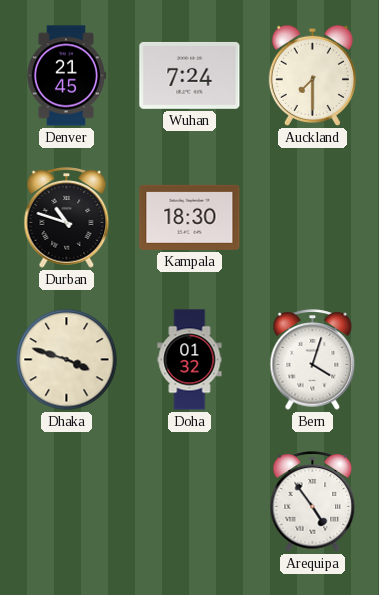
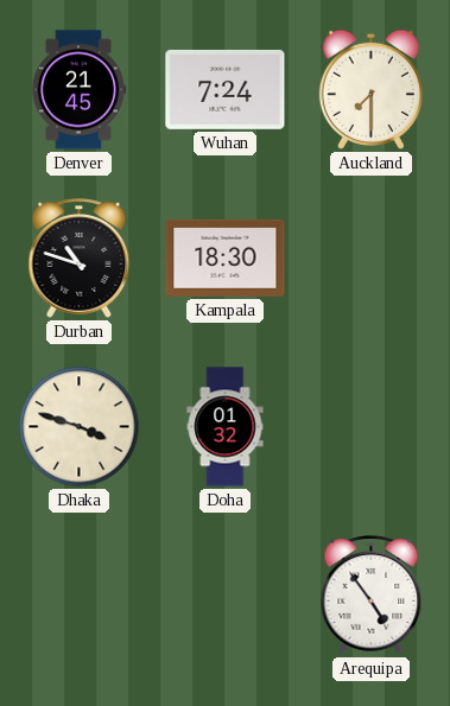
Bern: 4:03 -> none
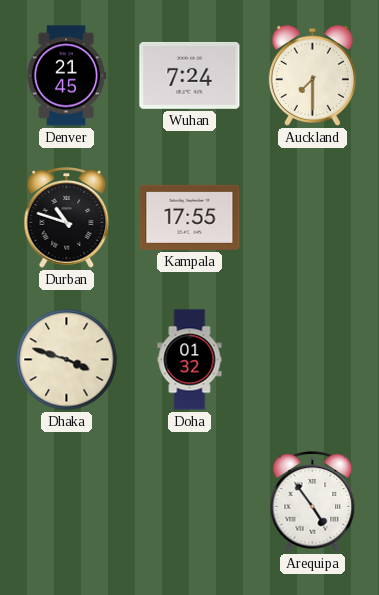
Kampala: 18:30 -> 17:55
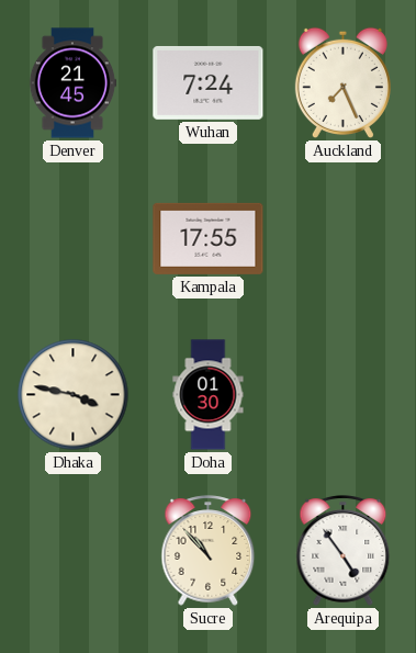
Auckland: 7:30 -> 7:26
Durban: 10:48 -> none
Dhaka: 3:48 -> 3:47
Doha: 01:32 -> 01:30
Sucre: none -> 10:53
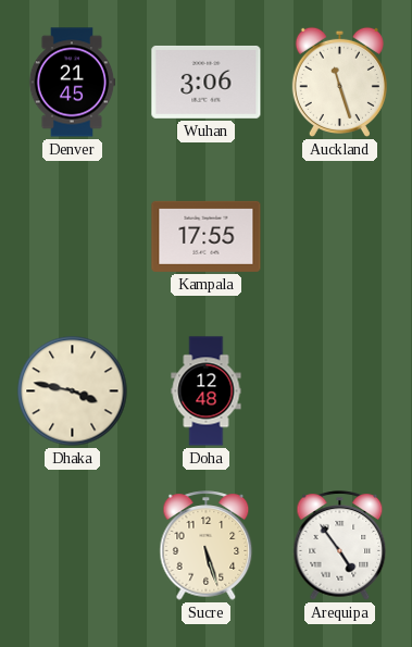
Wuhan: 7:24 -> 3:06
Auckland: 7:26 -> 11:27
Doha: 01:30 -> 12:48
Sucre: 10:53 -> 5:27
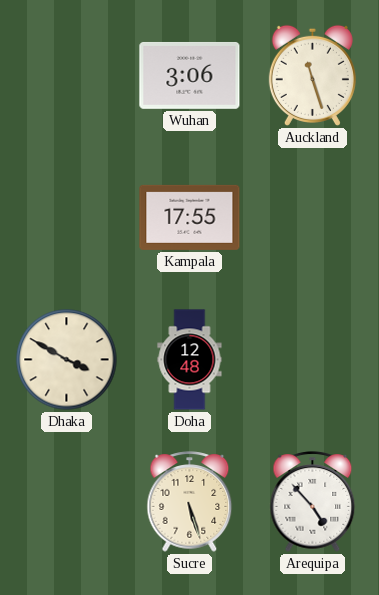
Denver: 21:45 -> none
Dhaka: 3:47 -> 3:50
Arequipa: 4:54 -> 4:53
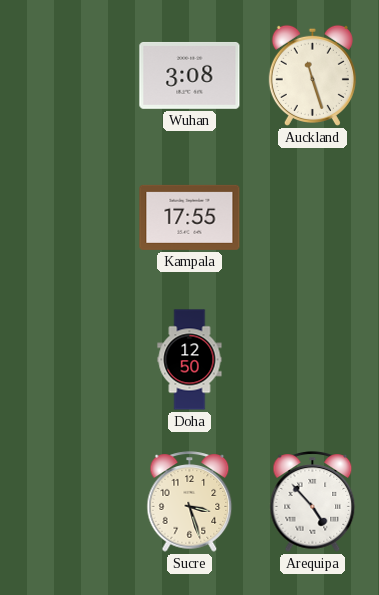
Wuhan: 3:06 -> 3:08
Dhaka: 3:50 -> none
Doha: 12:48 -> 12:50
Sucre: 5:27 -> 3:27
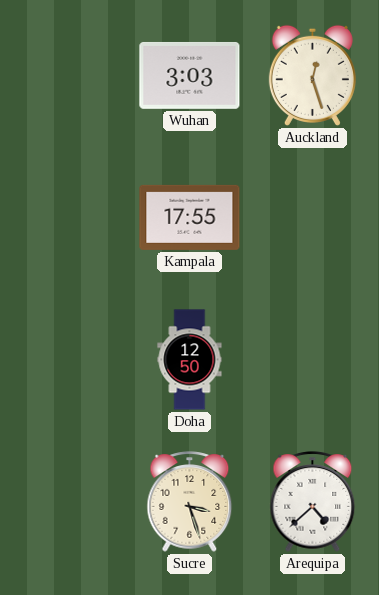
Wuhan: 3:08 -> 3:03
Auckland: 11:27 -> 12:27
Arequipa: 4:53 -> 4:38
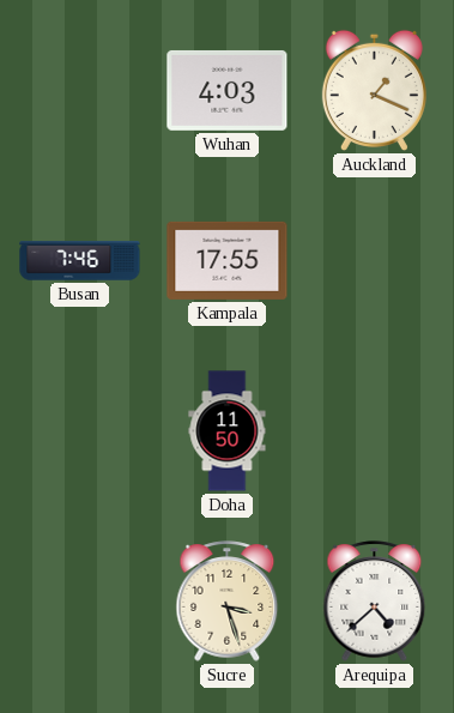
Wuhan: 3:03 -> 4:03
Auckland: 12:27 -> 1:19
Busan: none -> 7:46
Doha: 12:50 -> 11:50
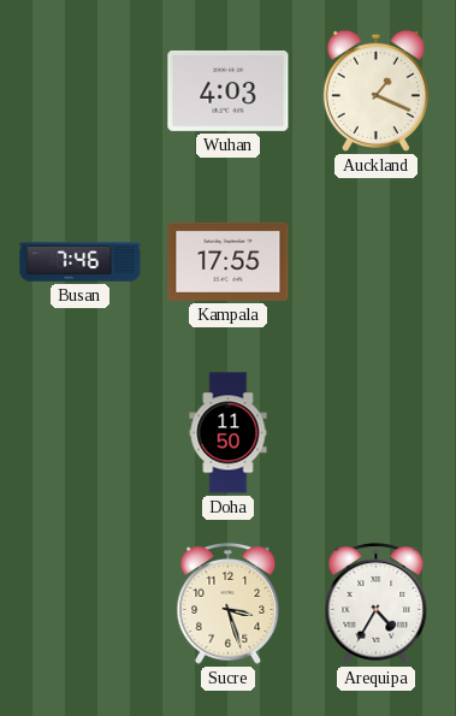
Arequipa: 4:38 -> 4:35
